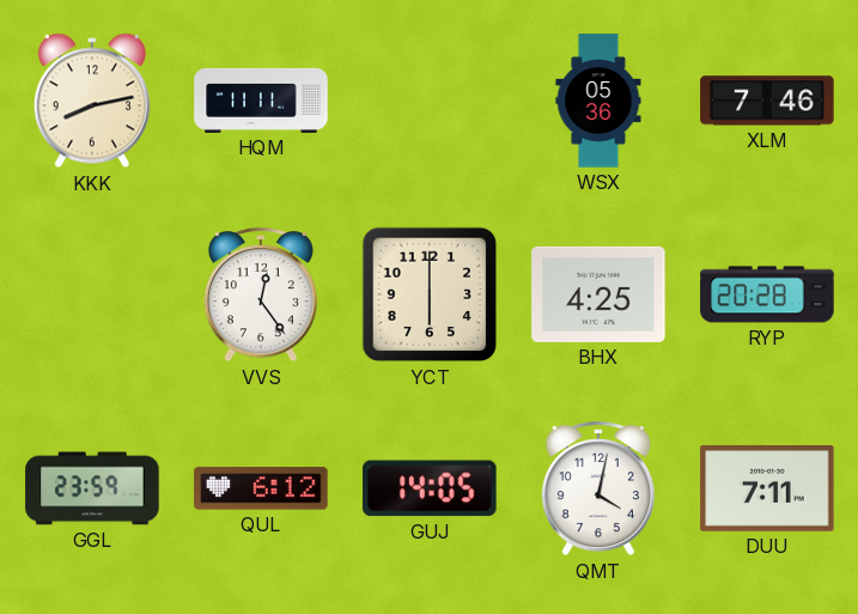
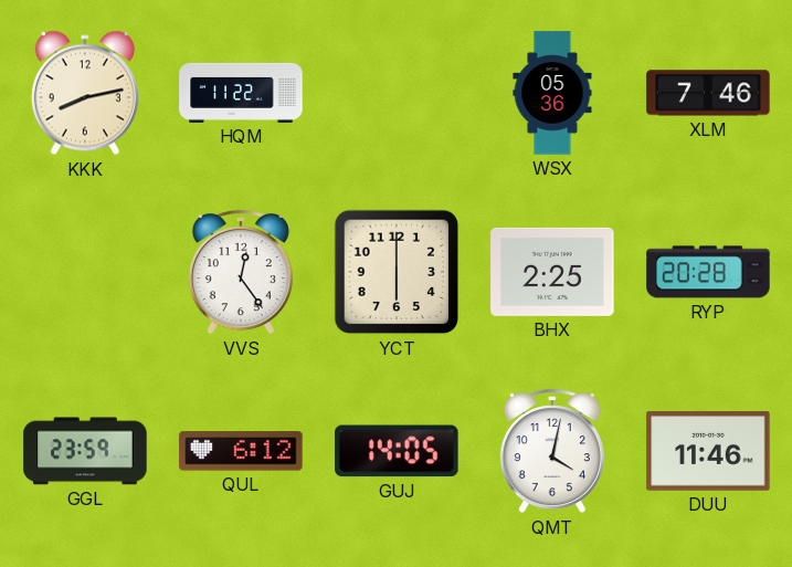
HQM: 11:11 -> 11:22
BHX: 4:25 -> 2:25
DUU: 7:11 -> 11:46
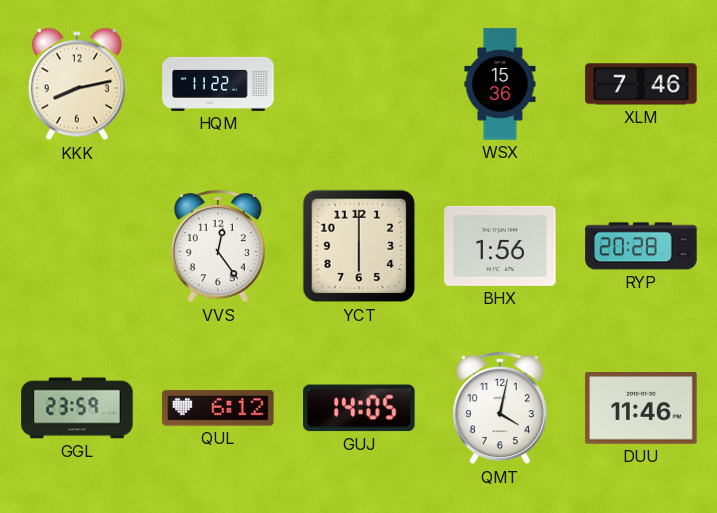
WSX: 05:36 -> 15:36
BHX: 2:25 -> 1:56
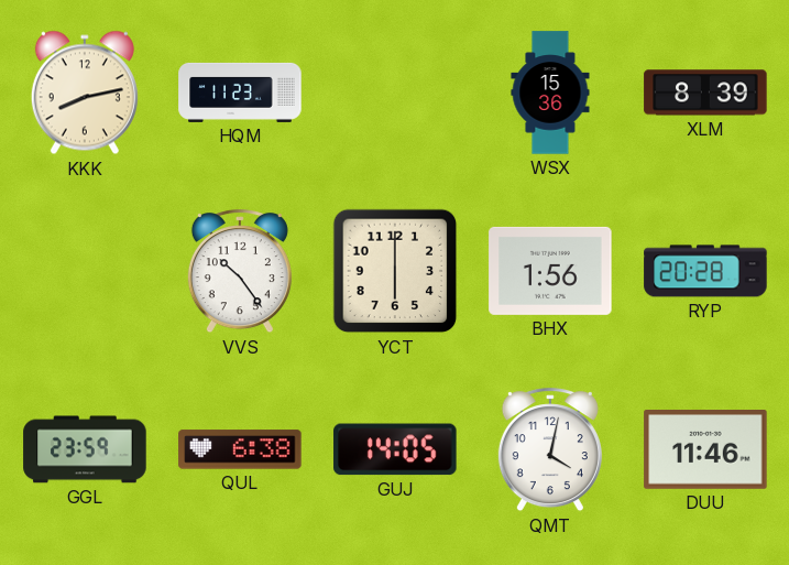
HQM: 11:22 -> 11:23
XLM: 7:46 -> 8:39
VVS: 12:24 -> 10:24
QUL: 6:12 -> 6:38
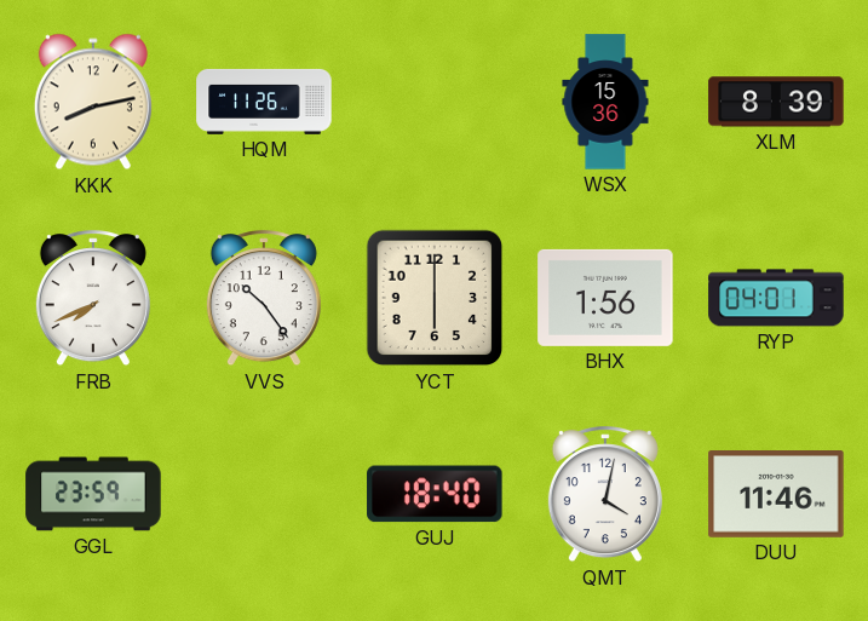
HQM: 11:23 -> 11:26
FRB: none -> 7:41
RYP: 20:28 -> 04:01
QUL: 6:38 -> none
GUJ: 14:05 -> 18:40
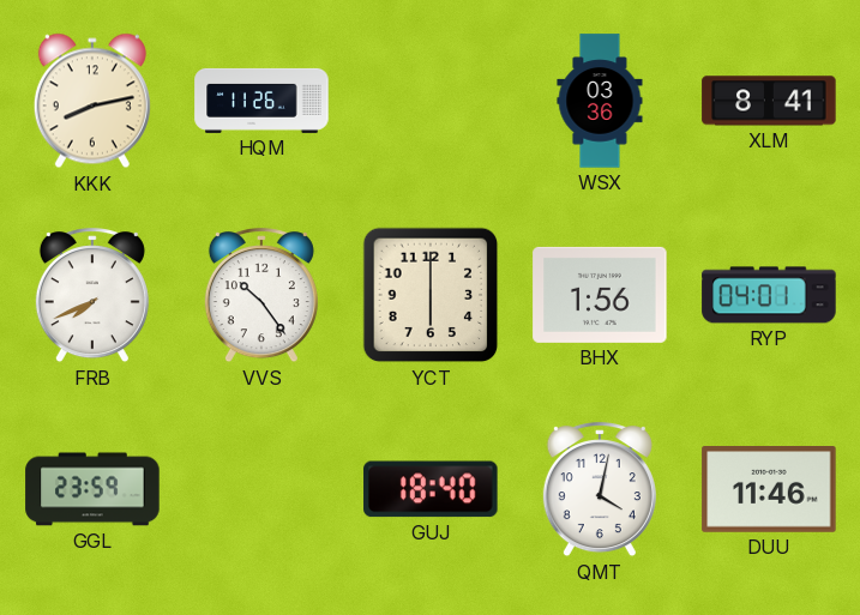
WSX: 15:36 -> 03:36
XLM: 8:39 -> 8:41
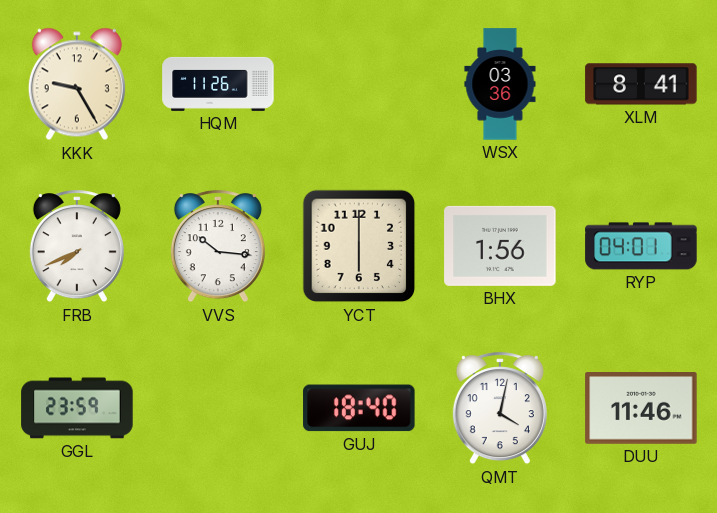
KKK: 8:13 -> 9:25
VVS: 10:24 -> 10:16
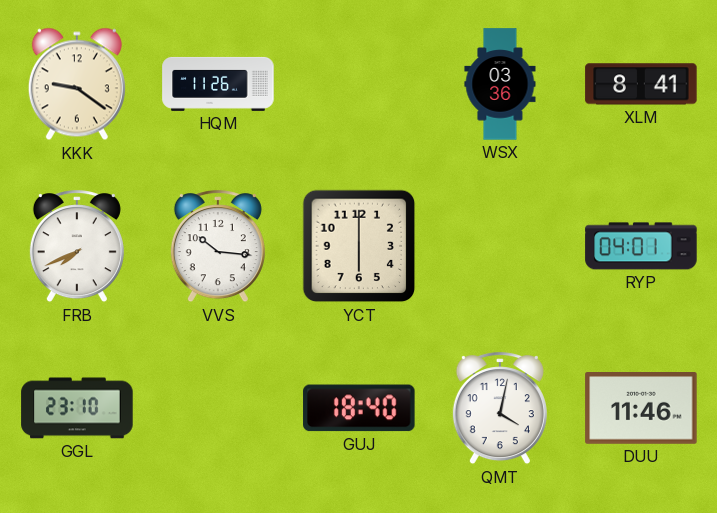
KKK: 9:25 -> 9:21
BHX: 1:56 -> none
GGL: 23:59 -> 23:10
